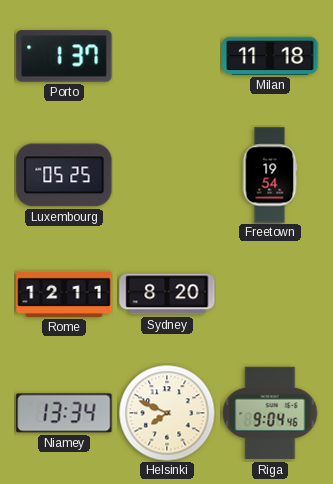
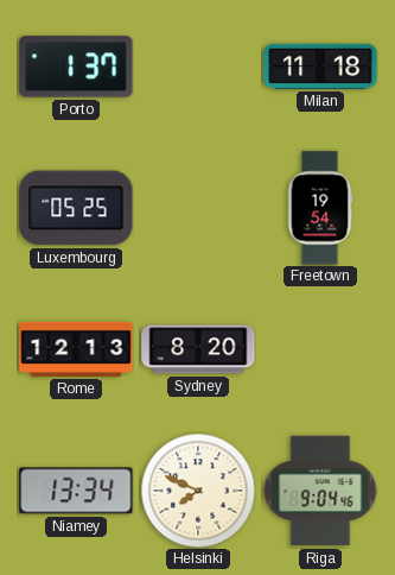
Rome: 12:11 -> 12:13
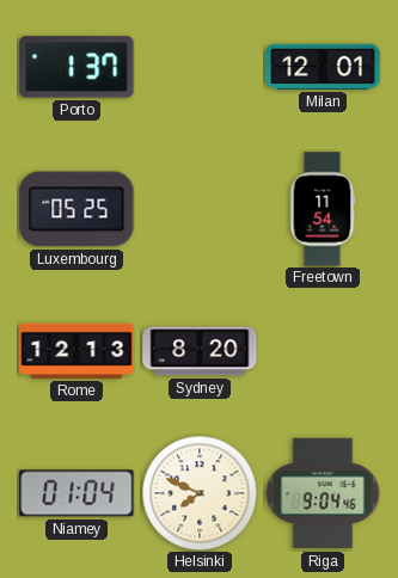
Milan: 11:18 -> 12:01
Freetown: 19:54 -> 11:54
Niamey: 13:34 -> 01:04
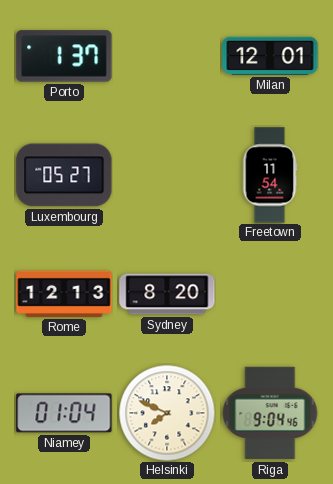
Luxembourg: 05:25 -> 05:27
